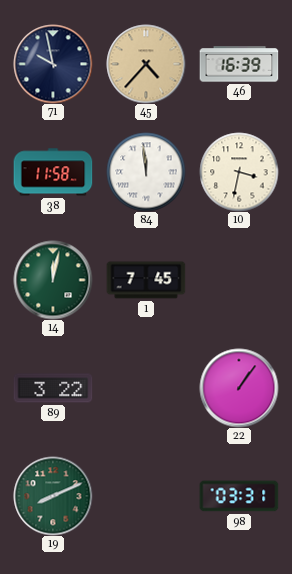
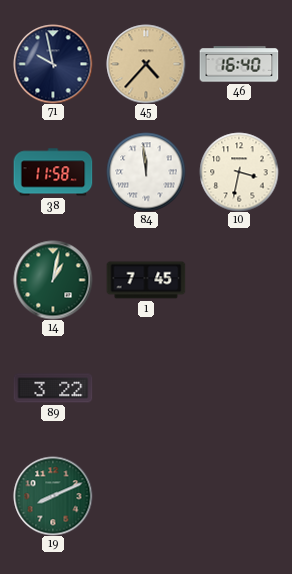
46: 16:39 -> 16:40
14: 12:02 -> 1:02
22: 1:06 -> none
98: 03:31 -> none
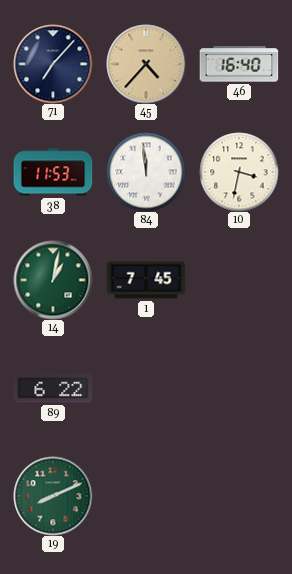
71: 9:58 -> 7:07
38: 11:58 -> 11:53
89: 3:22 -> 6:22
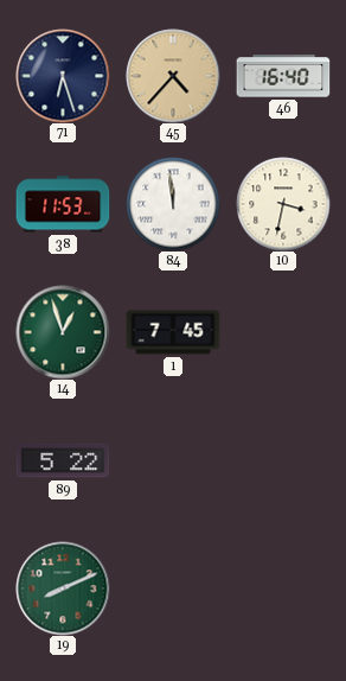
71: 7:07 -> 6:27
14: 1:02 -> 12:57
89: 6:22 -> 5:22
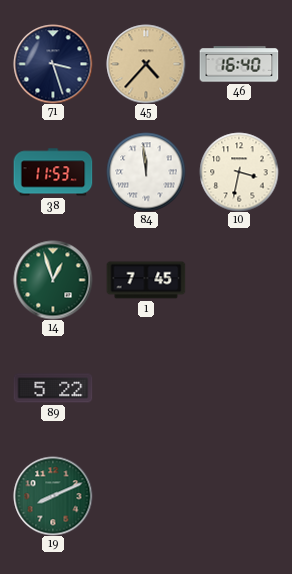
71: 6:27 -> 3:27
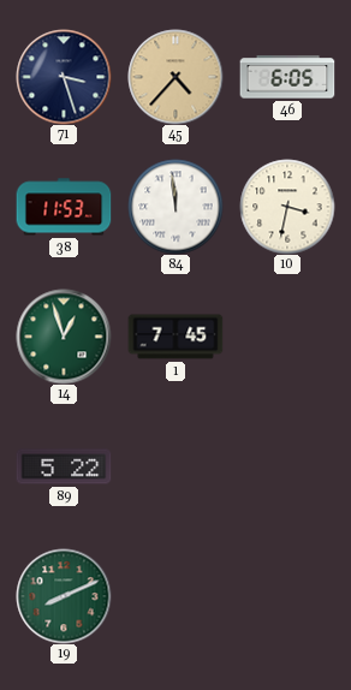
46: 16:40 -> 6:05
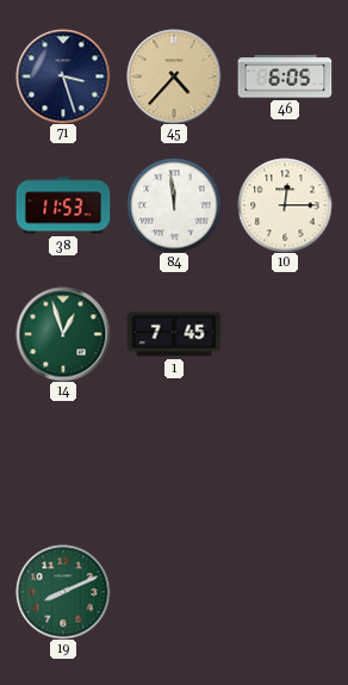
10: 3:32 -> 12:15
89: 5:22 -> none
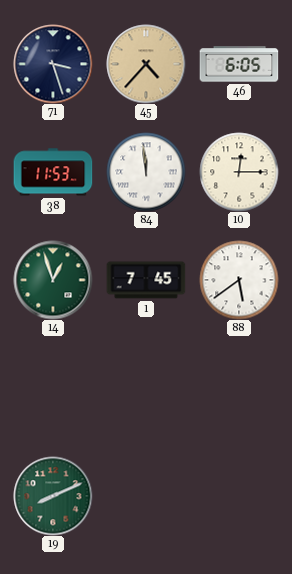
88: none -> 5:39
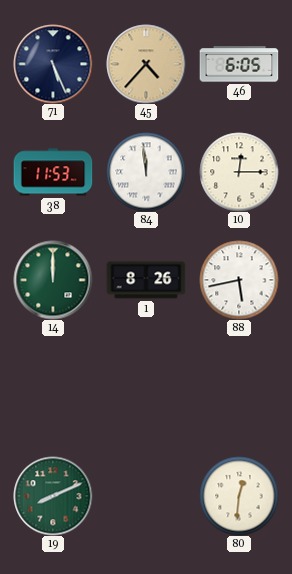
71: 3:27 -> 5:26
14: 12:57 -> 12:00
1: 7:45 -> 8:26
88: 5:39 -> 5:43
80: none -> 12:31
